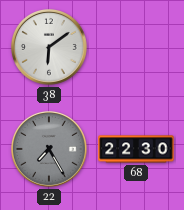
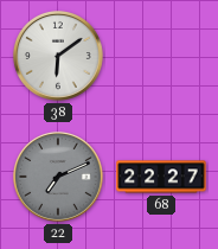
22: 7:25 -> 7:11
68: 22:30 -> 22:27
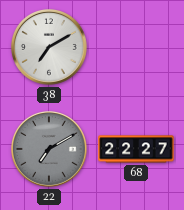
38: 6:09 -> 7:10
22: 7:11 -> 7:10
